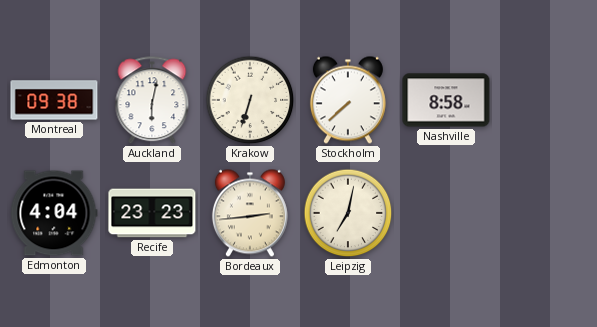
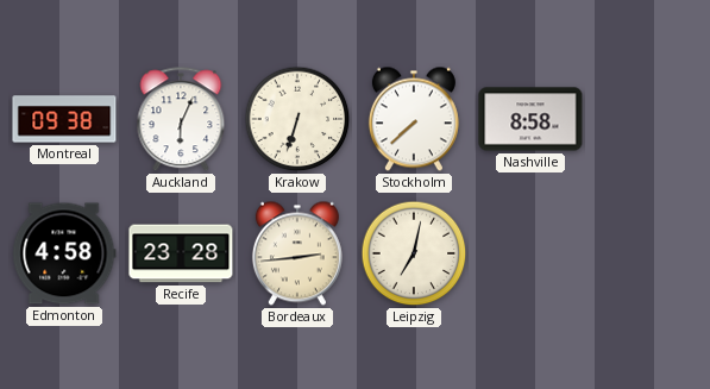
Auckland: 6:02 -> 6:04
Edmonton: 4:04 -> 4:58
Recife: 23:23 -> 23:28
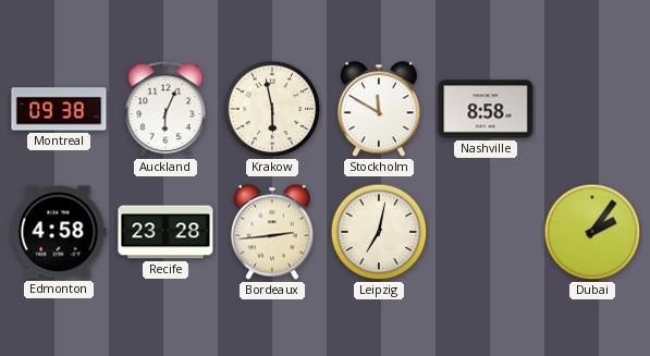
Krakow: 6:33 -> 5:58
Stockholm: 7:38 -> 11:50
Dubai: none -> 2:06
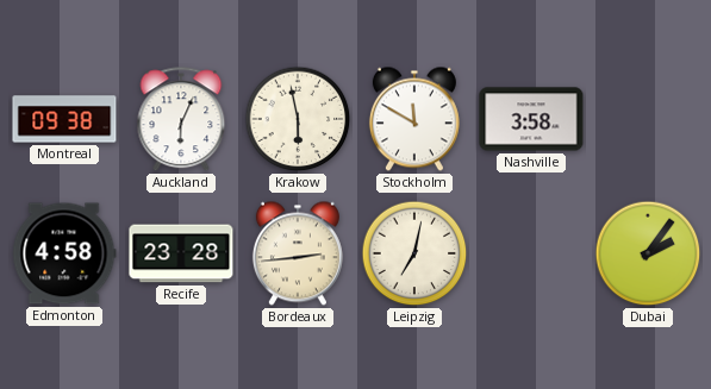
Nashville: 8:58 -> 3:58
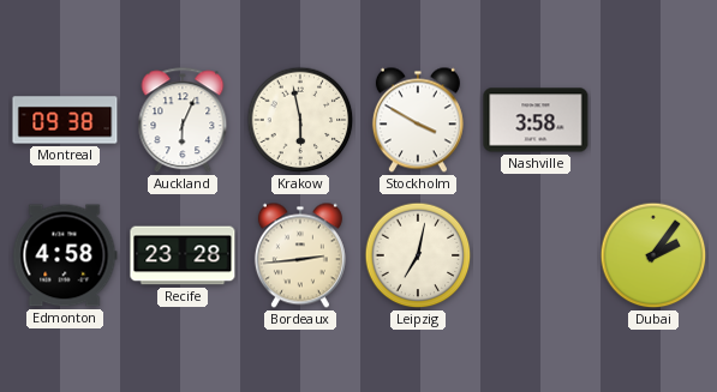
Stockholm: 11:50 -> 3:50
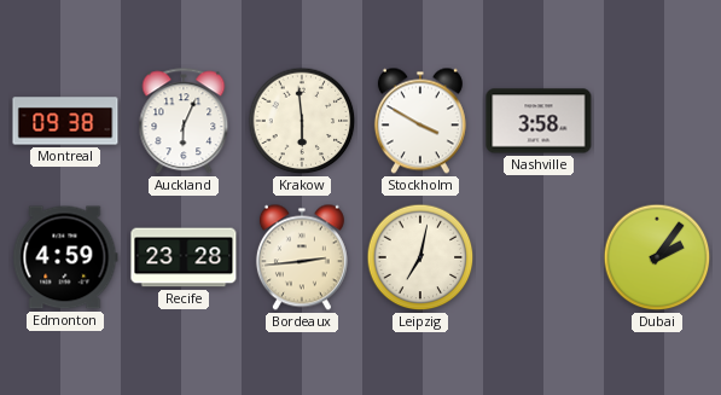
Krakow: 5:58 -> 5:59
Edmonton: 4:58 -> 4:59
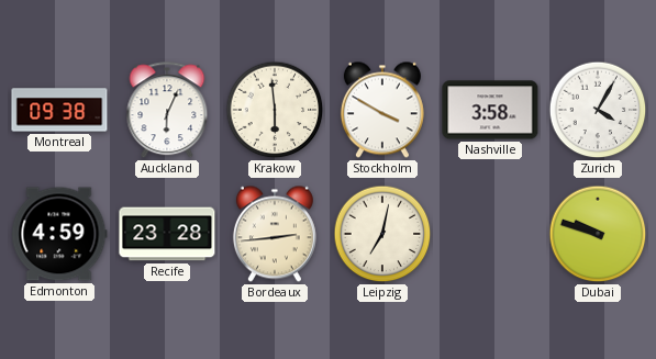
Zurich: none -> 4:05
Dubai: 2:06 -> 9:48
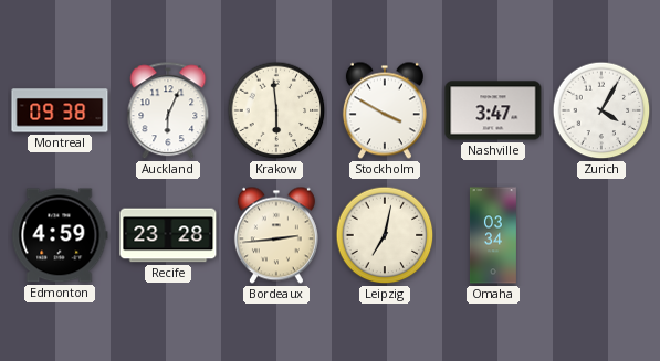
Nashville: 3:58 -> 3:47
Omaha: none -> 03:34
Dubai: 9:48 -> none
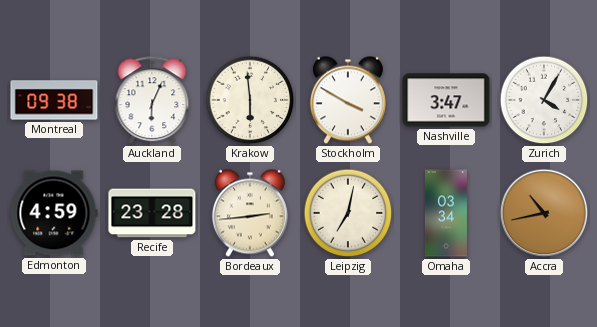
Accra: none -> 10:43
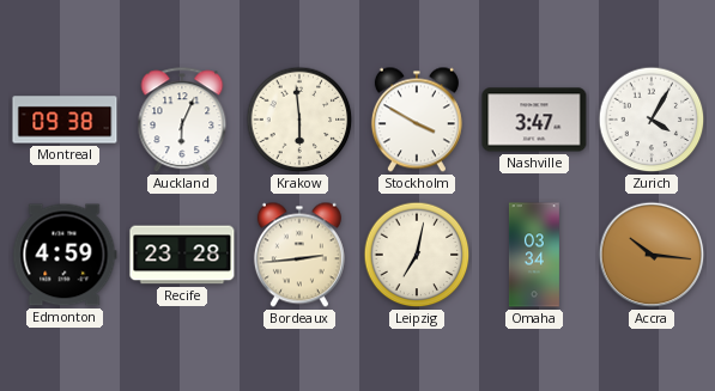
Accra: 10:43 -> 10:16
